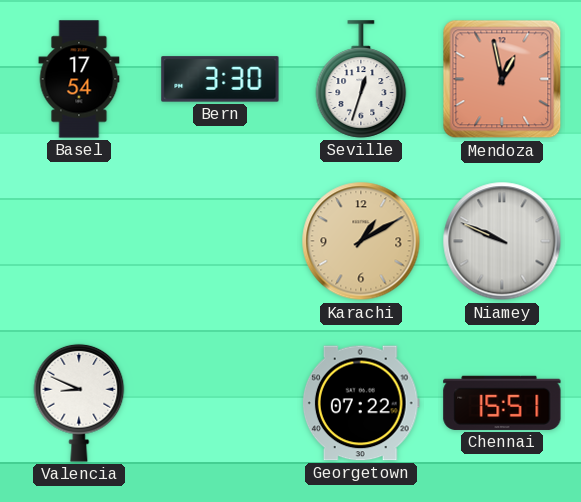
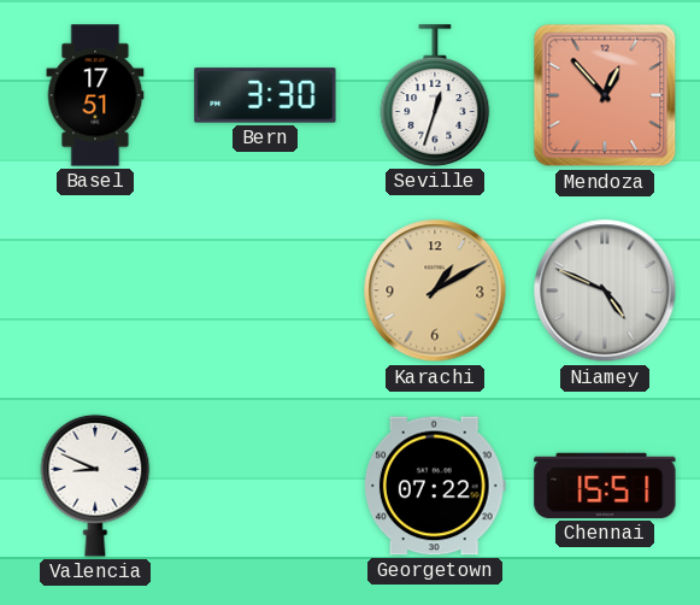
Basel: 17:54 -> 17:51
Mendoza: 12:58 -> 12:53
Niamey: 9:49 -> 4:49
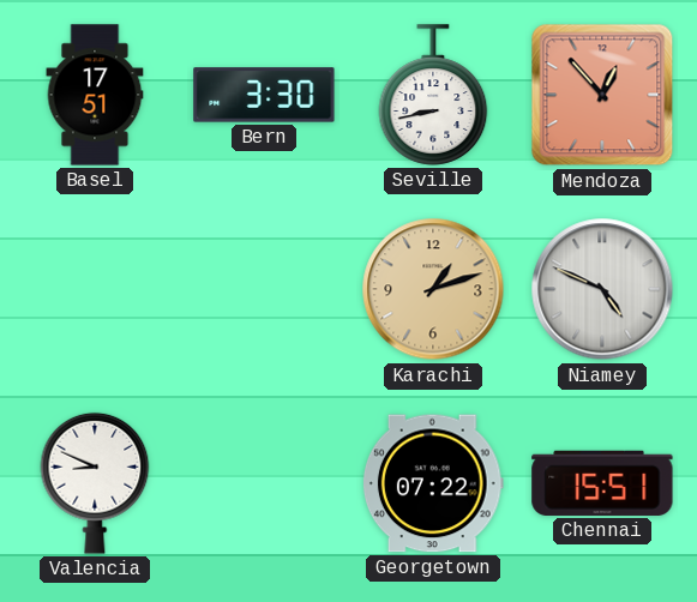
Seville: 12:33 -> 8:43
Karachi: 1:10 -> 1:12
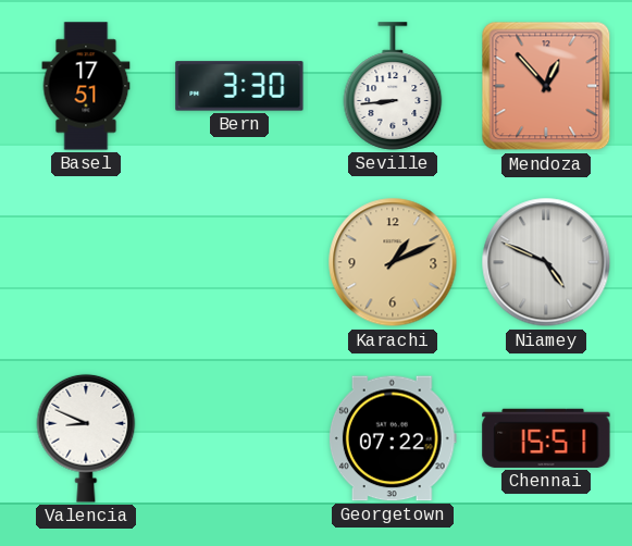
Seville: 8:43 -> 8:44
Karachi: 1:12 -> 1:11
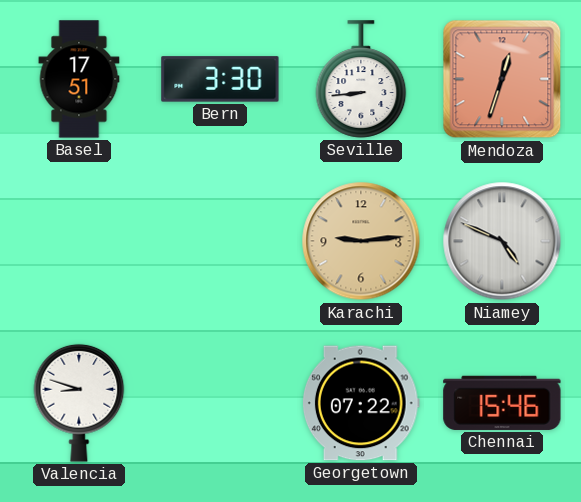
Mendoza: 12:53 -> 12:33
Karachi: 1:11 -> 9:14
Valencia: 8:49 -> 8:48
Chennai: 15:51 -> 15:46
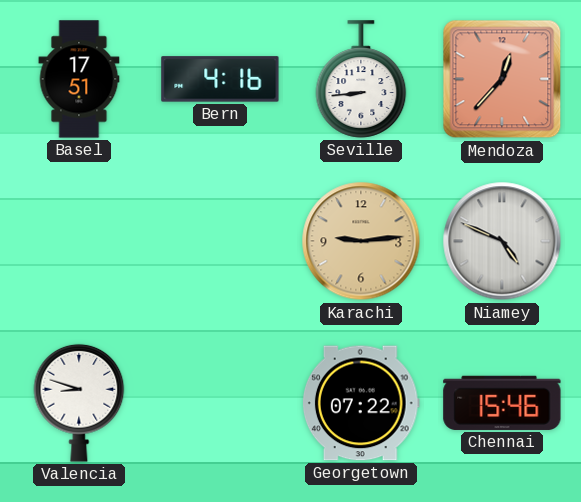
Bern: 3:30 -> 4:16
Mendoza: 12:33 -> 12:37
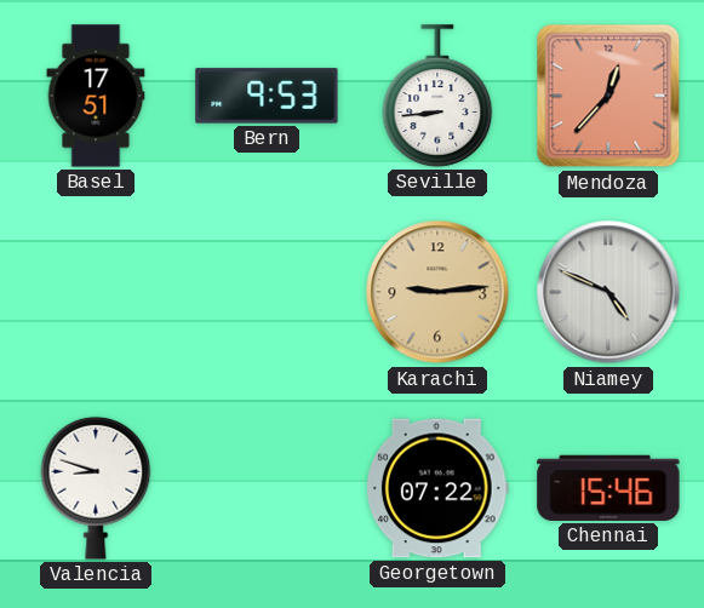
Bern: 4:16 -> 9:53
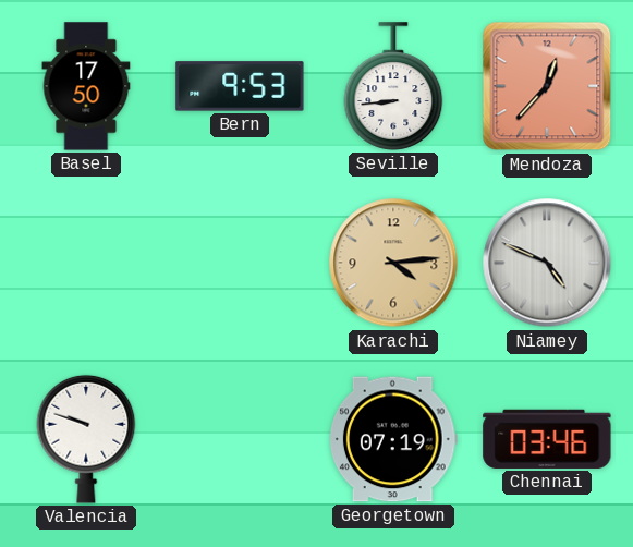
Basel: 17:51 -> 17:50
Karachi: 9:14 -> 4:14
Valencia: 8:48 -> 9:48
Georgetown: 07:22 -> 07:19
Chennai: 15:46 -> 03:46
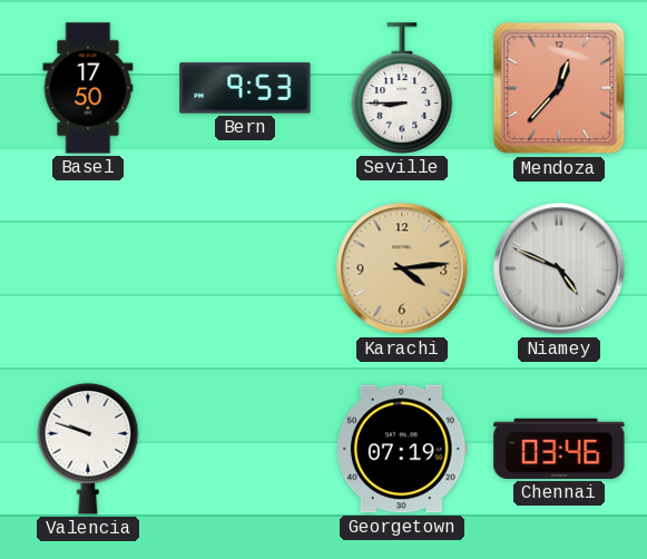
Seville: 8:44 -> 8:45
